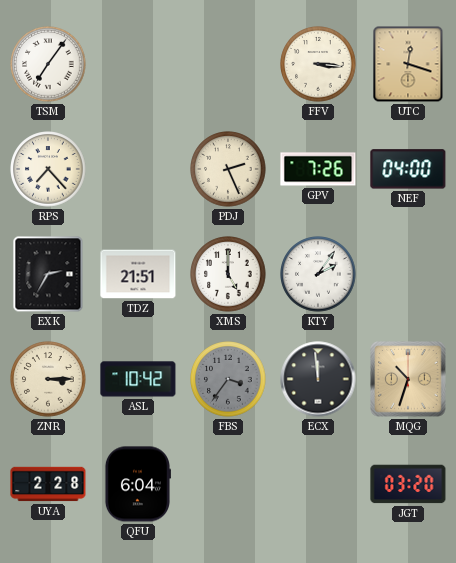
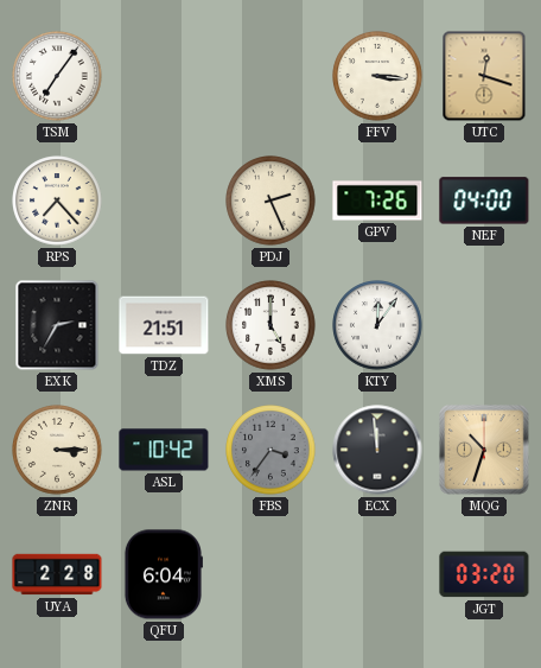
KTY: 2:06 -> 12:06
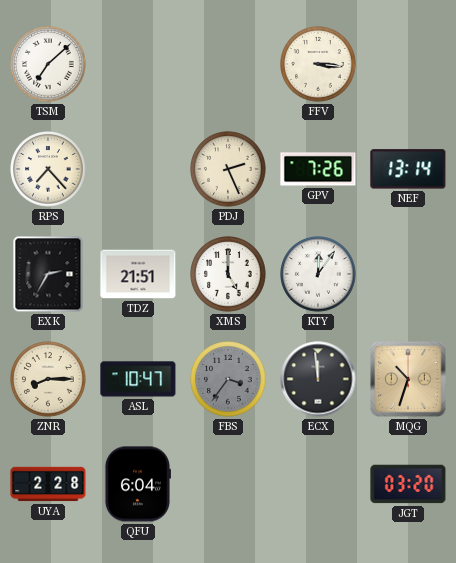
TSM: 7:06 -> 7:08
UTC: 12:18 -> none
NEF: 04:00 -> 13:14
ZNR: 3:15 -> 8:15
ASL: 10:42 -> 10:47
